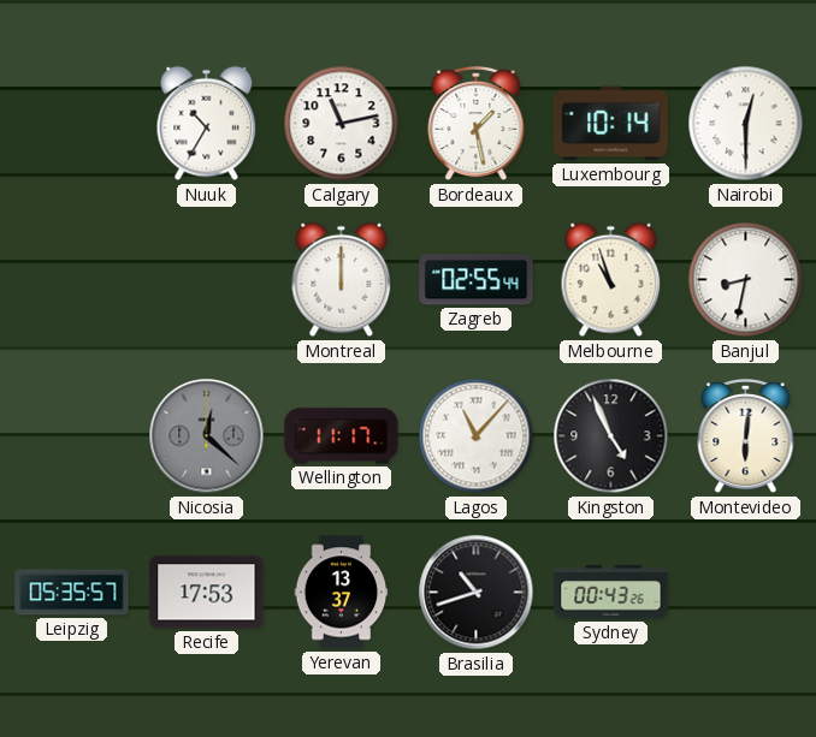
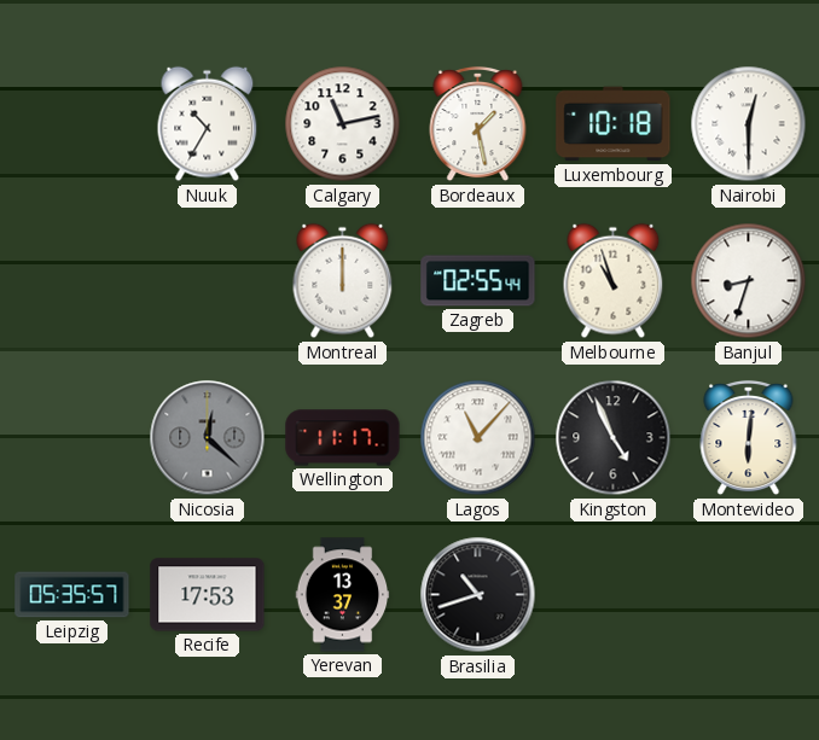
Luxembourg: 10:14 -> 10:18
Banjul: 8:32 -> 8:33
Sydney: 00:43 -> none
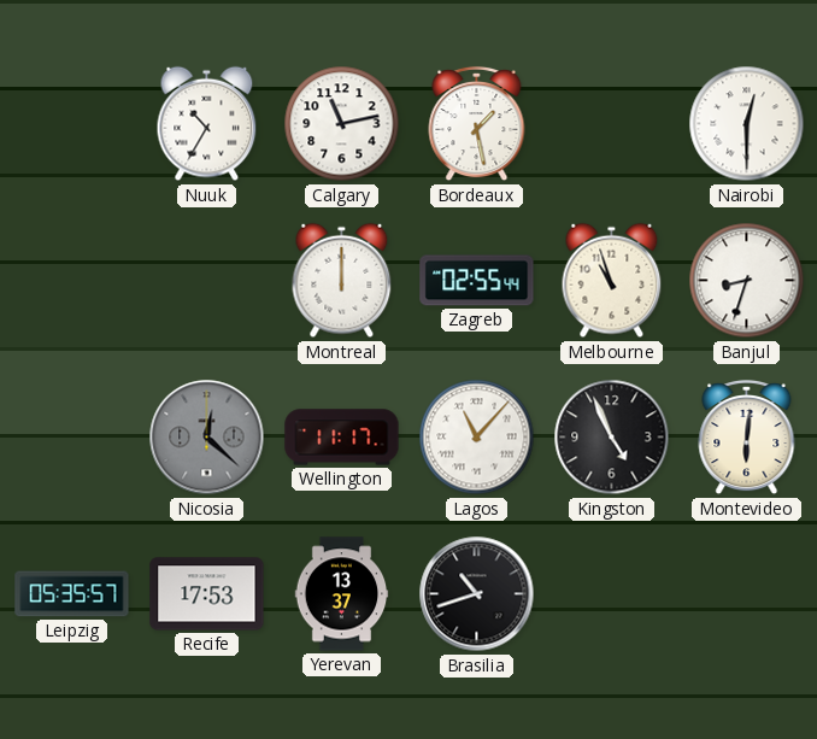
Luxembourg: 10:18 -> none
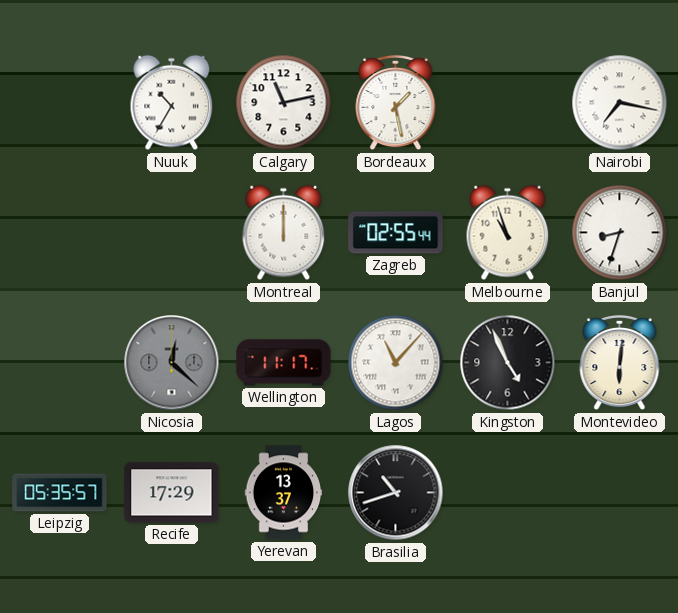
Nairobi: 12:30 -> 7:17
Recife: 17:53 -> 17:29
